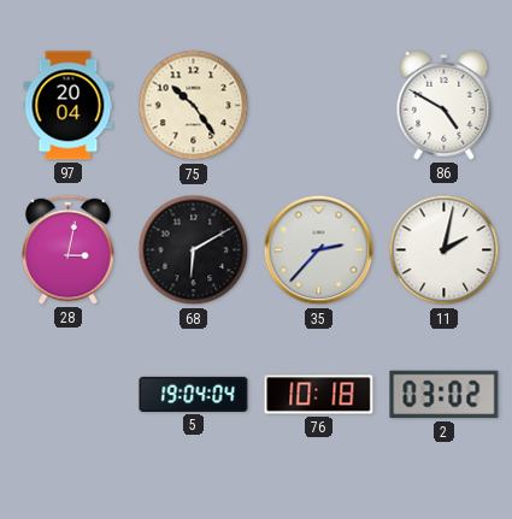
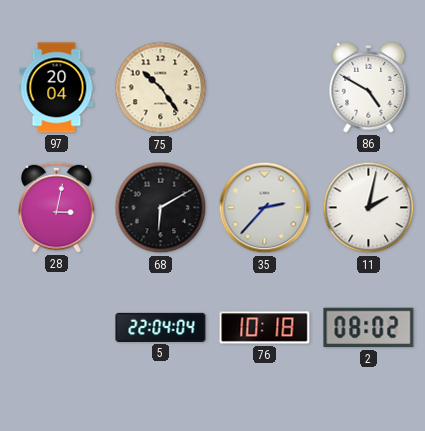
5: 19:04 -> 22:04
2: 03:02 -> 08:02
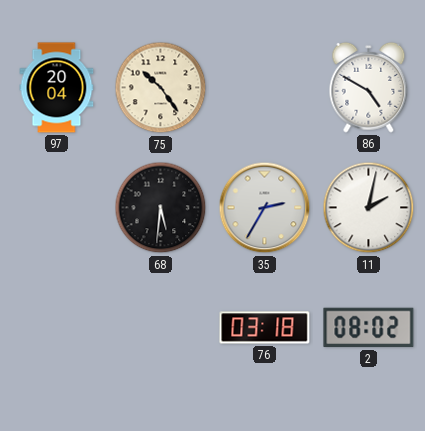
28: 3:02 -> none
68: 6:10 -> 5:31
35: 2:37 -> 2:35
5: 22:04 -> none
76: 10:18 -> 03:18
